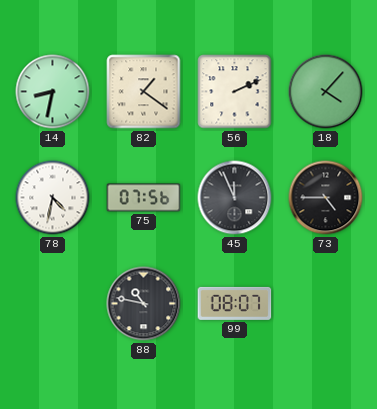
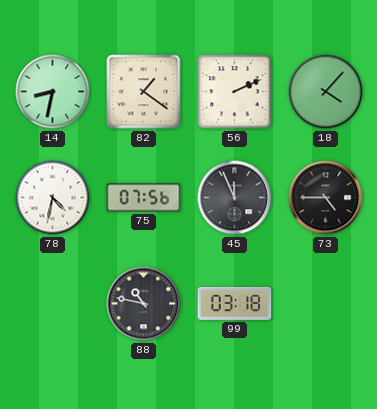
99: 08:07 -> 03:18
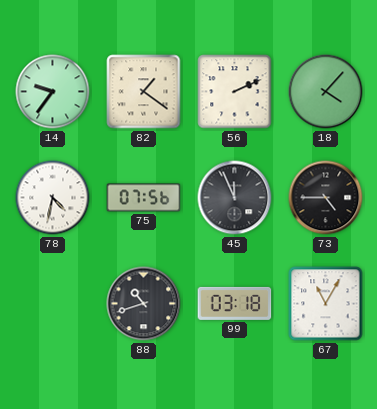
14: 8:32 -> 9:36
88: 10:47 -> 10:42
67: none -> 11:05
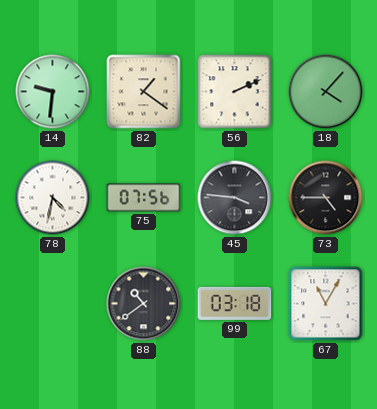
14: 9:36 -> 9:31
45: 11:56 -> 3:46
88: 10:42 -> 10:39
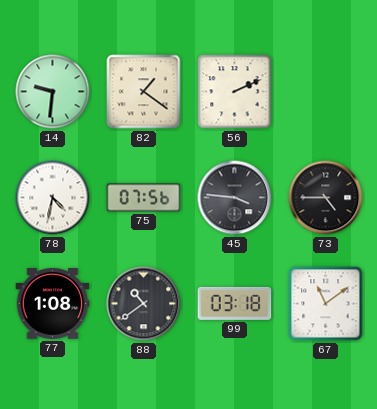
18: 4:07 -> none
77: none -> 1:08
67: 11:05 -> 11:09
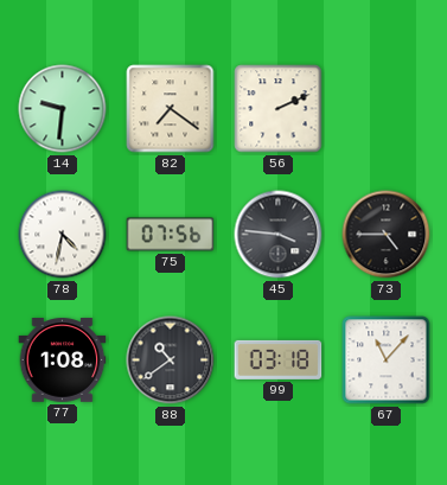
82: 1:21 -> 7:21
67: 11:09 -> 11:07
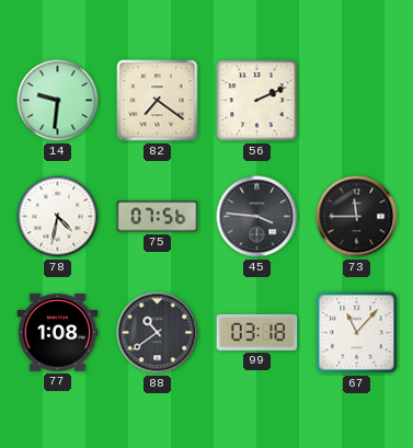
73: 4:45 -> 11:45
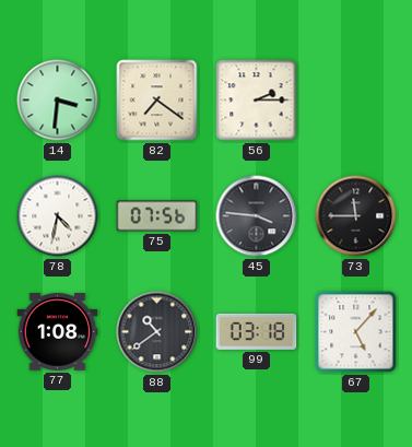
14: 9:31 -> 3:31
56: 2:11 -> 2:15
67: 11:07 -> 5:07
